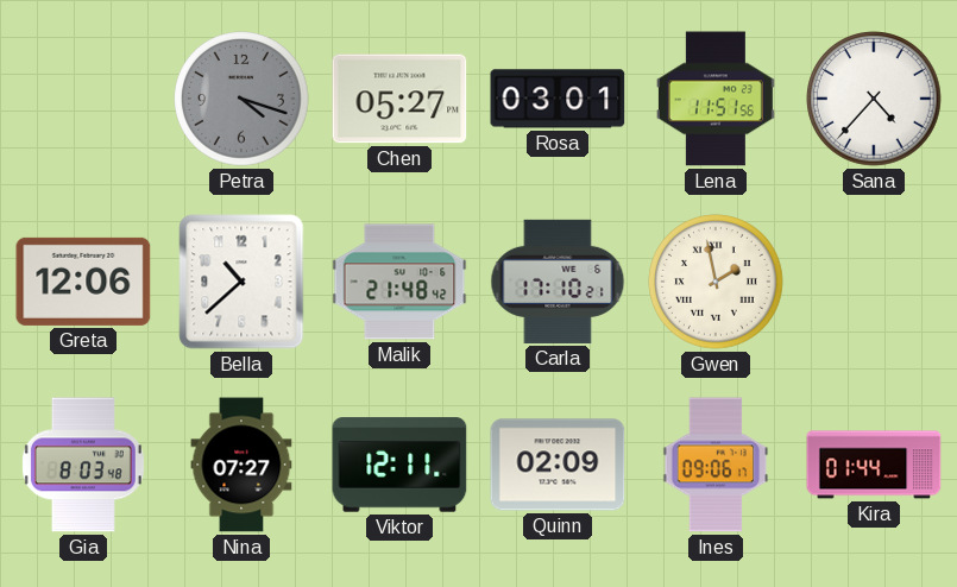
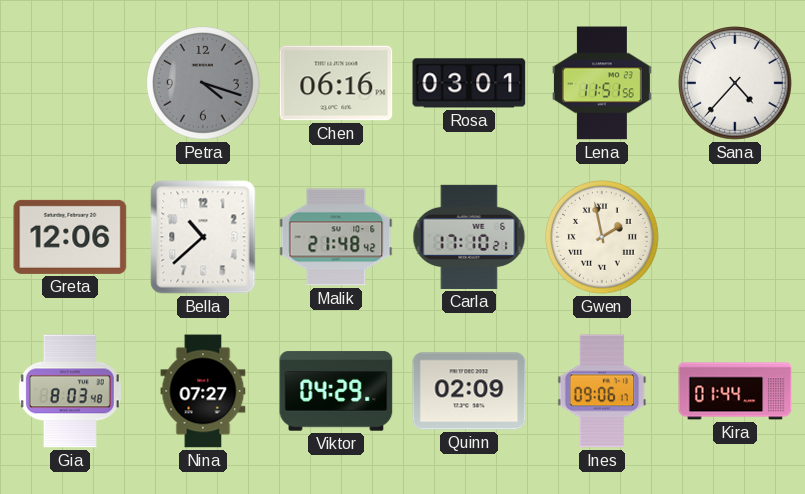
Chen: 05:27 -> 06:16
Viktor: 12:11 -> 04:29
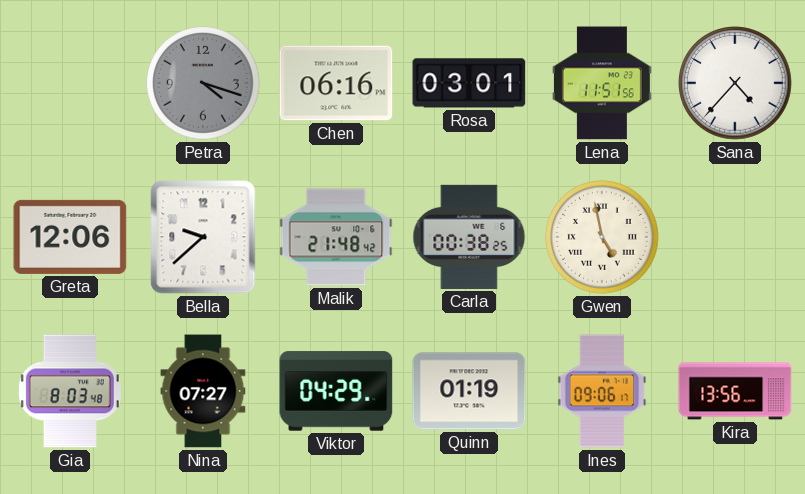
Bella: 10:38 -> 9:38
Carla: 17:10 -> 00:38
Gwen: 1:58 -> 4:58
Quinn: 02:09 -> 01:19
Kira: 01:44 -> 13:56
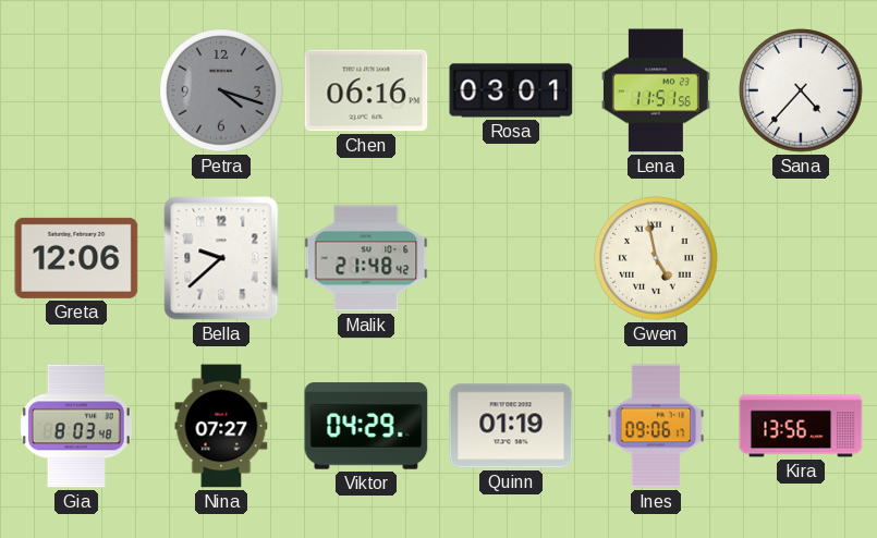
Carla: 00:38 -> none
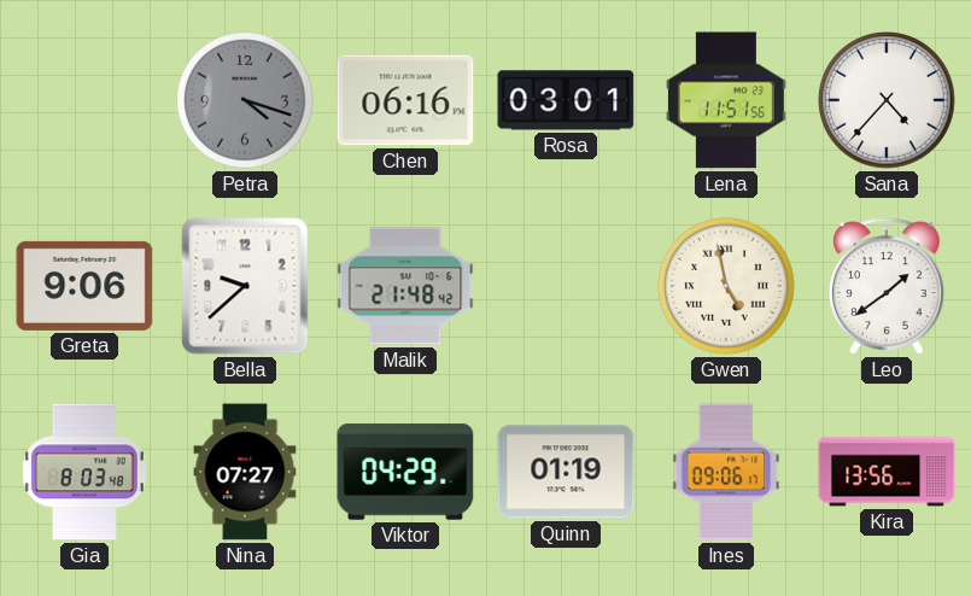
Greta: 12:06 -> 9:06
Leo: none -> 1:39
